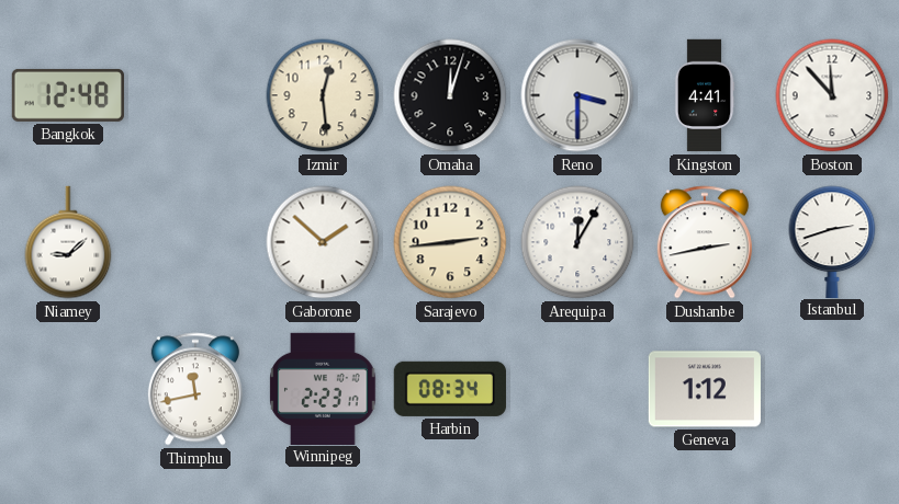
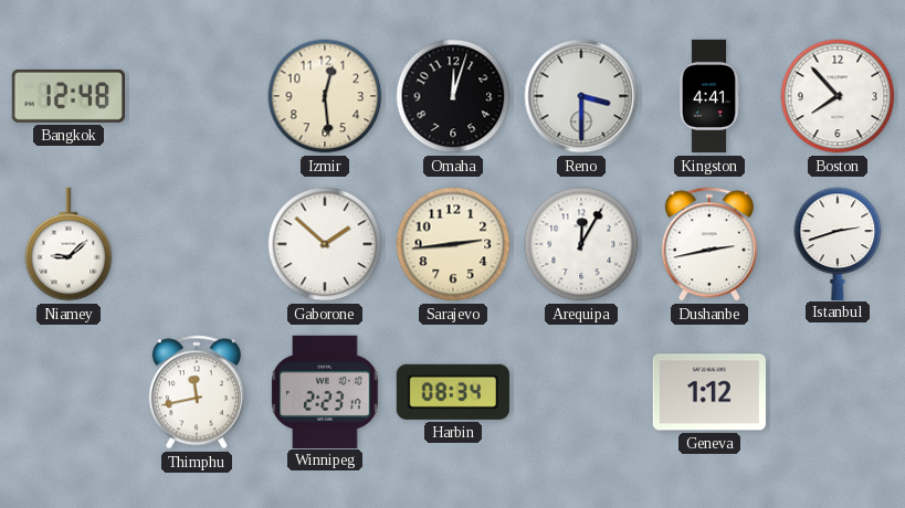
Boston: 11:53 -> 7:53
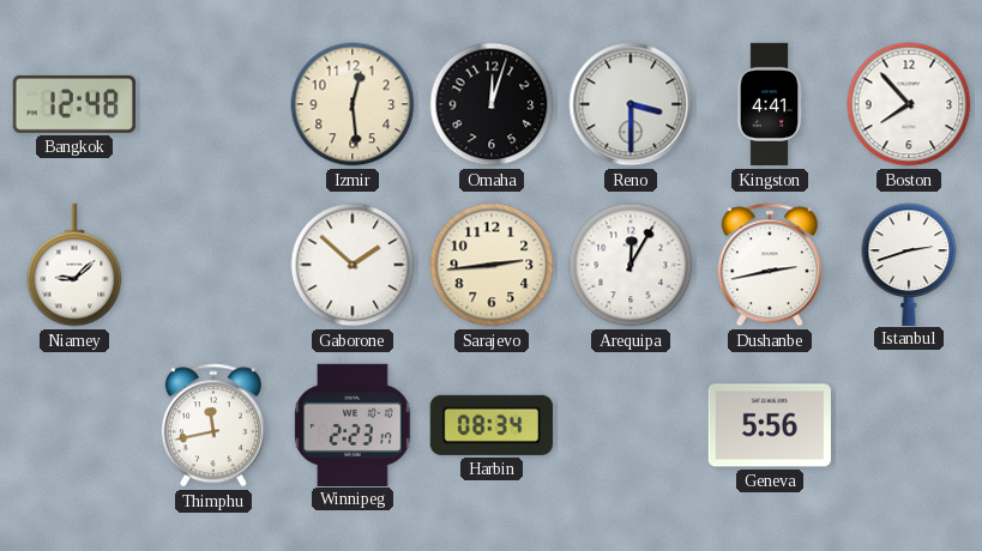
Geneva: 1:12 -> 5:56
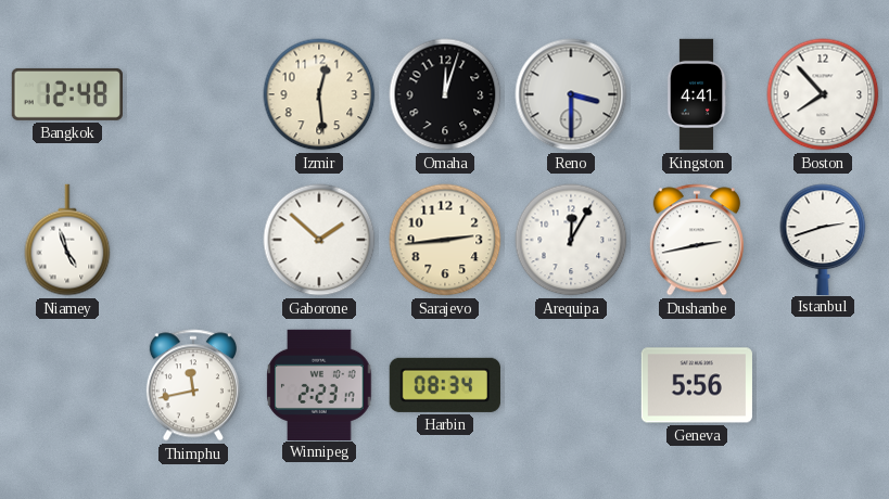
Niamey: 9:08 -> 4:57
